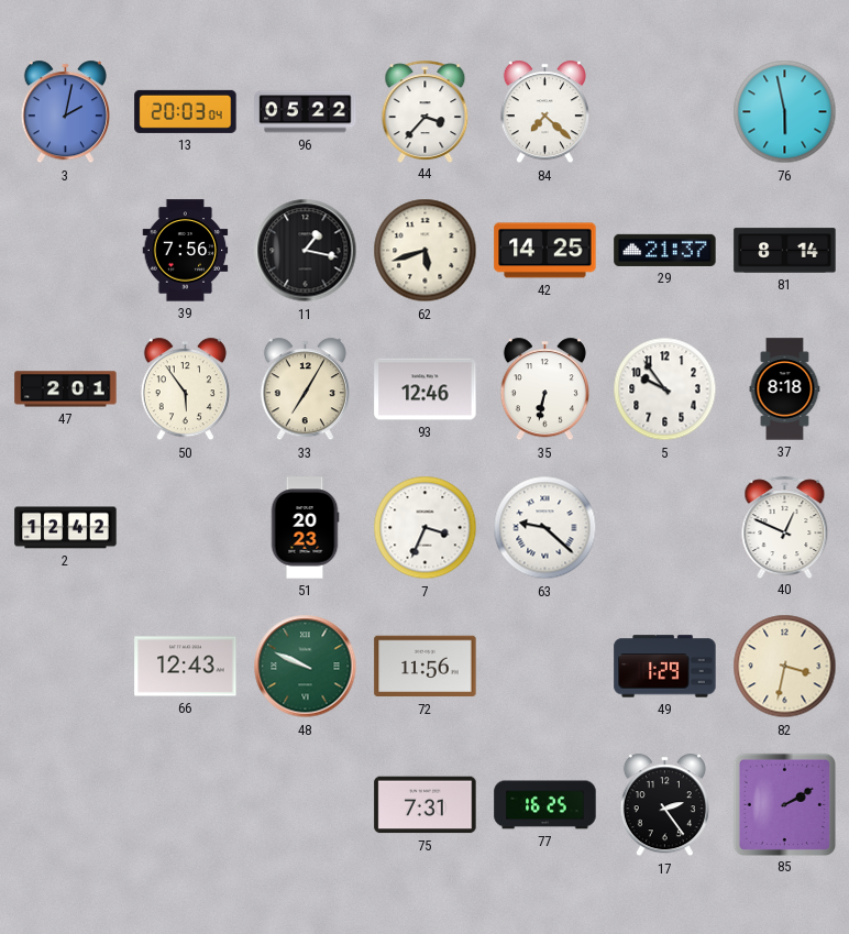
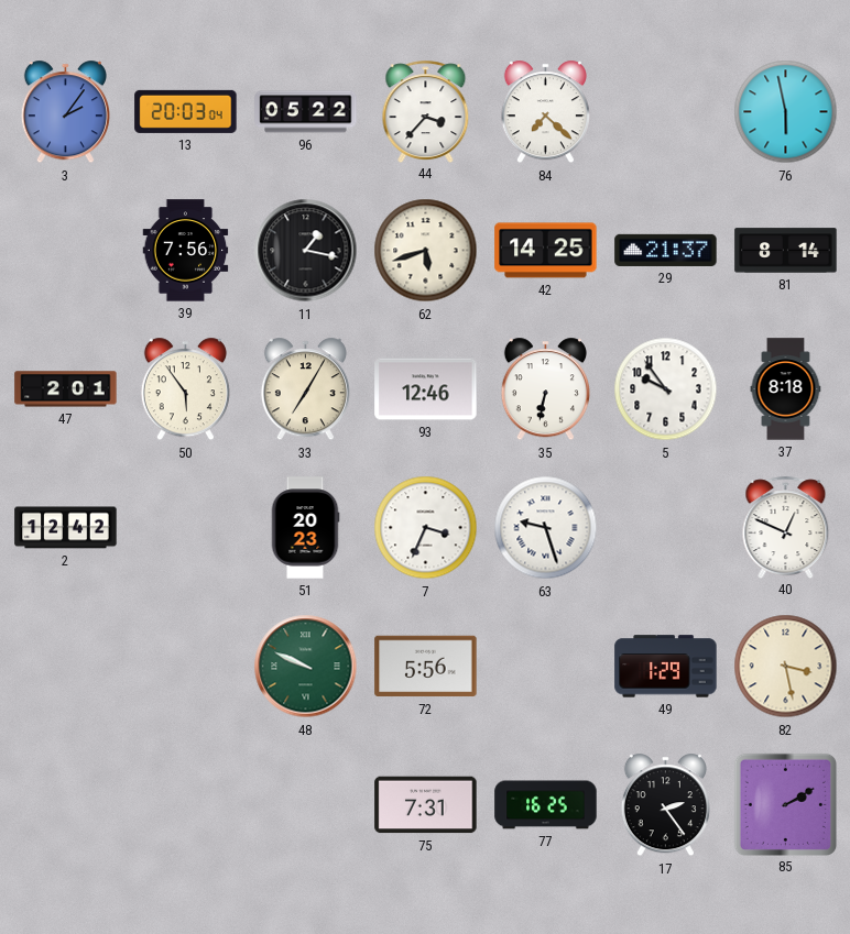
3: 2:02 -> 2:06
63: 9:22 -> 9:27
66: 12:43 -> none
72: 11:56 -> 5:56
82: 3:32 -> 3:28
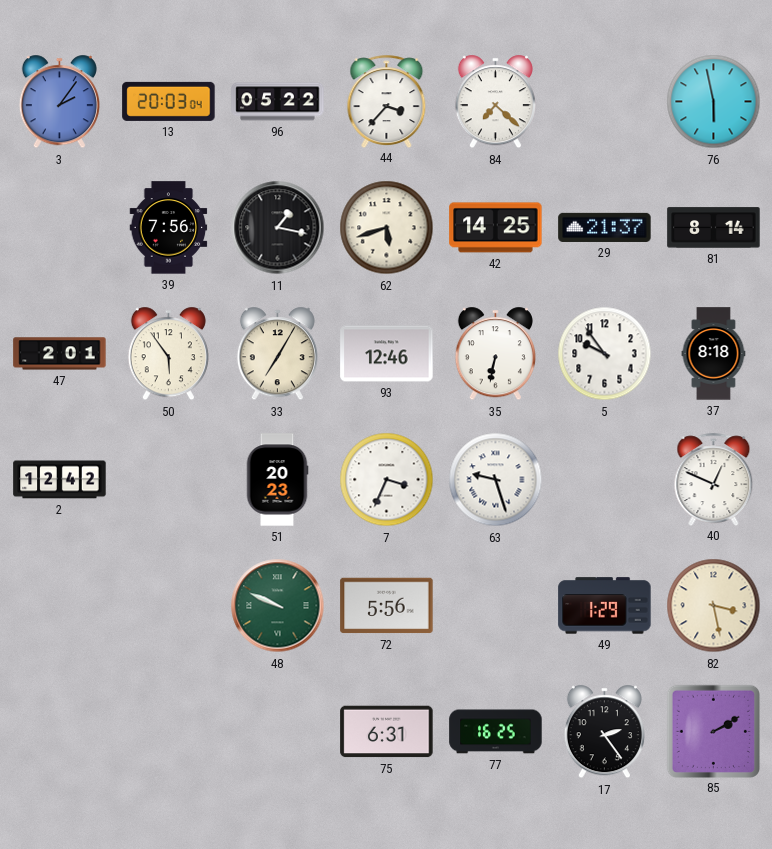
75: 7:31 -> 6:31
